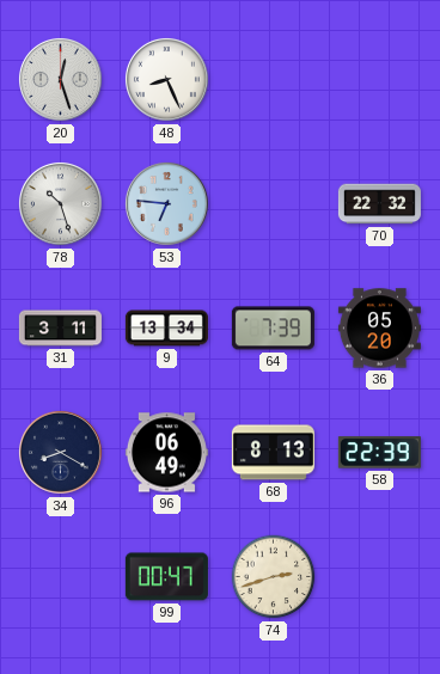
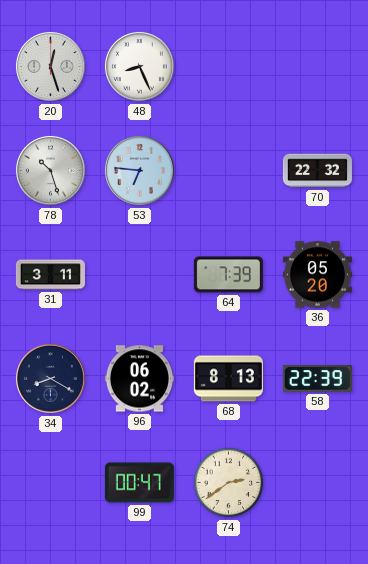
9: 13:34 -> none
96: 06:49 -> 06:02
74: 2:42 -> 2:39
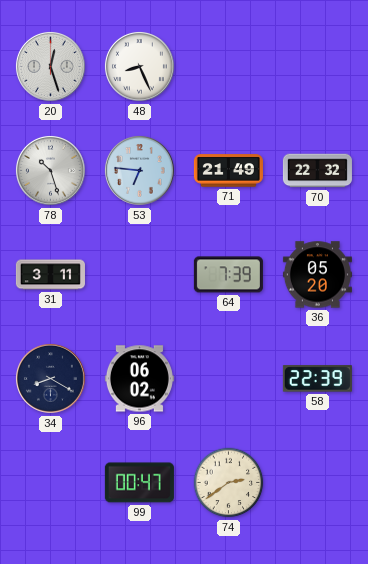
71: none -> 21:49
68: 8:13 -> none
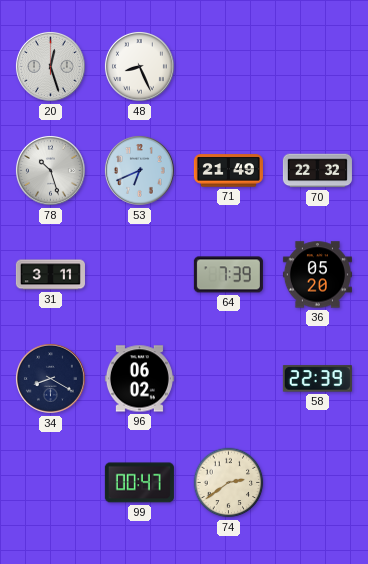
53: 6:46 -> 6:41
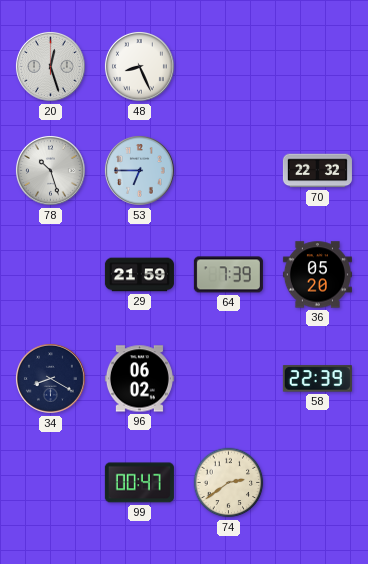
53: 6:41 -> 6:45
71: 21:49 -> none
31: 3:11 -> none
29: none -> 21:59
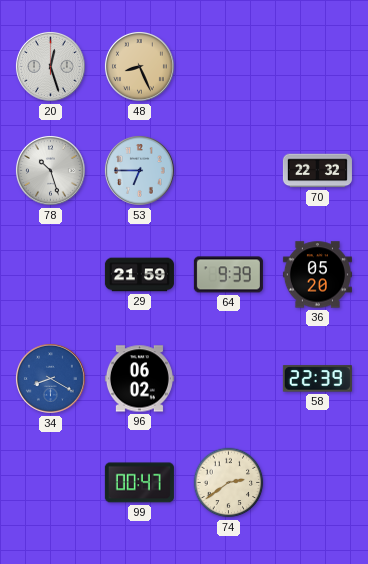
48 dial: white -> champagne
64: 7:39 -> 9:39
34 dial: navy -> blue
